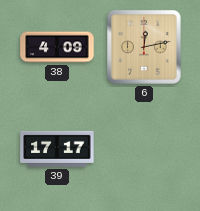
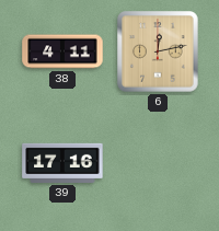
38: 4:09 -> 4:11
39: 17:17 -> 17:16
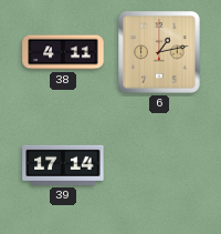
6: 12:13 -> 1:13
39: 17:16 -> 17:14
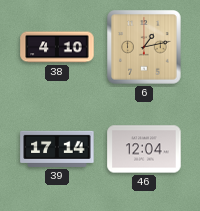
38: 4:11 -> 4:10
46: none -> 12:04
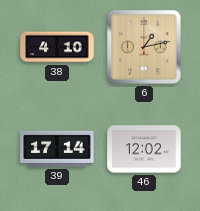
46: 12:04 -> 12:02
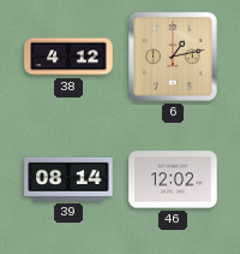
38: 4:10 -> 4:12
39: 17:14 -> 08:14
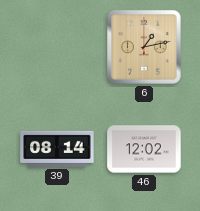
38: 4:12 -> none
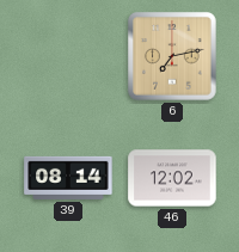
6: 1:13 -> 7:13
